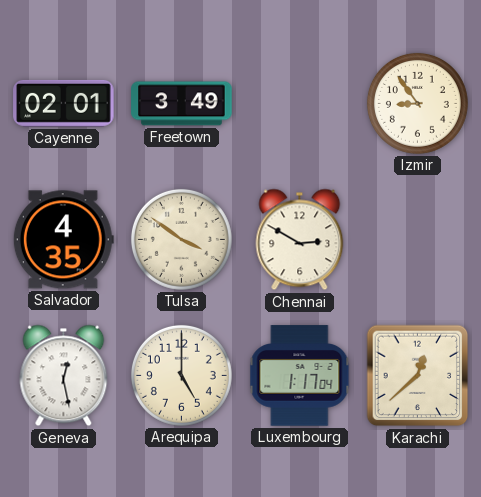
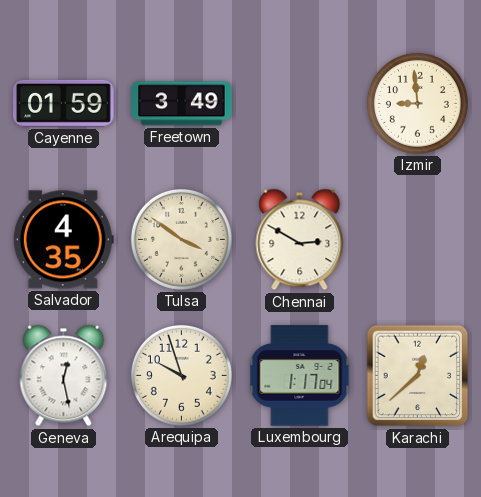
Cayenne: 02:01 -> 01:59
Izmir: 8:54 -> 8:59
Arequipa: 5:00 -> 9:57
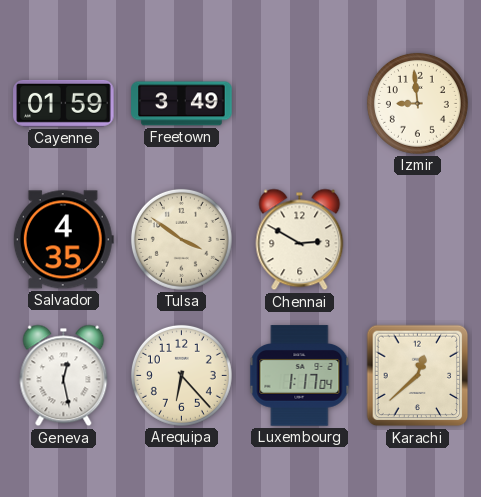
Arequipa: 9:57 -> 6:23
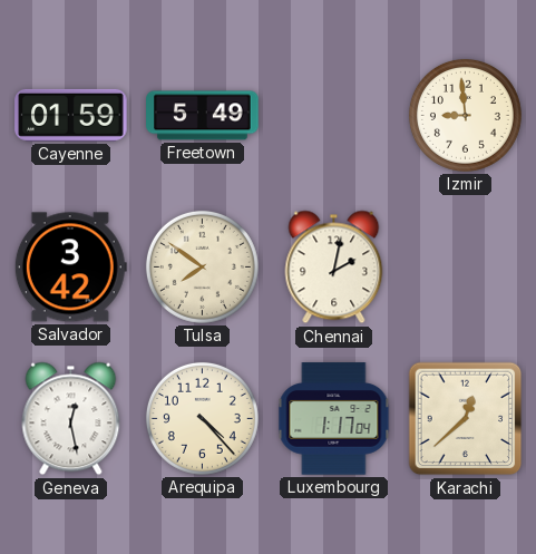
Freetown: 3:49 -> 5:49
Salvador: 4:35 -> 3:42
Tulsa: 3:51 -> 7:51
Chennai: 2:50 -> 2:02
Arequipa: 6:23 -> 4:23
